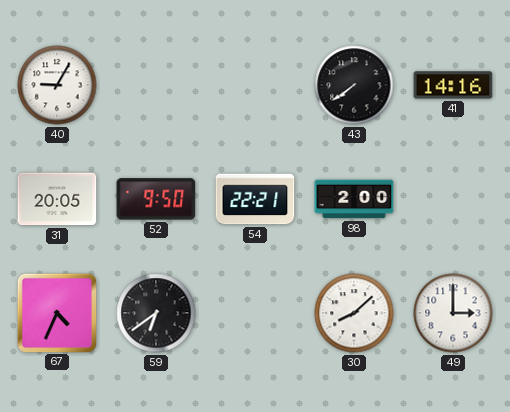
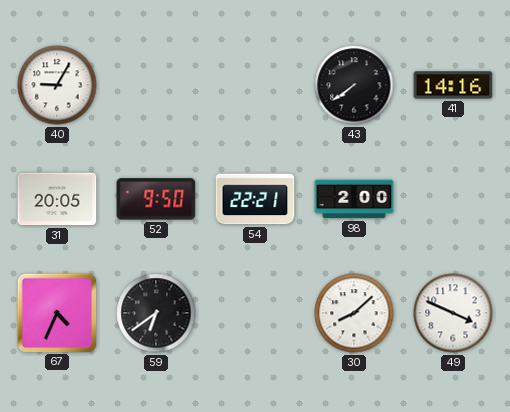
49: 3:00 -> 3:49
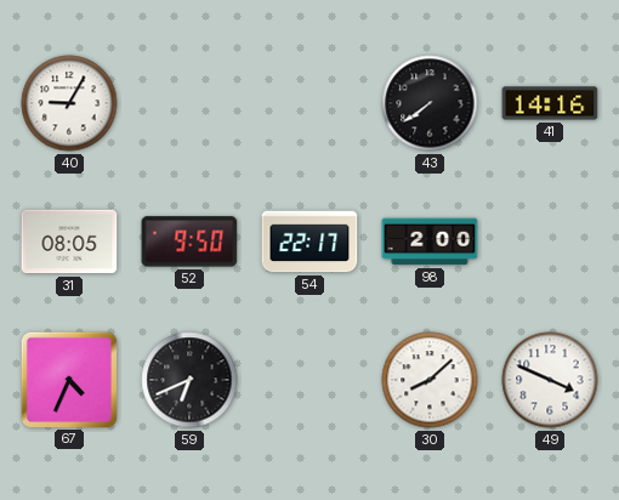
31: 20:05 -> 08:05
54: 22:21 -> 22:17
59: 6:39 -> 6:41
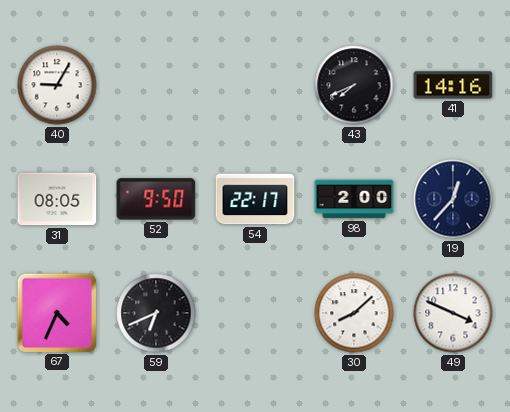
43: 7:39 -> 7:41
19: none -> 12:37
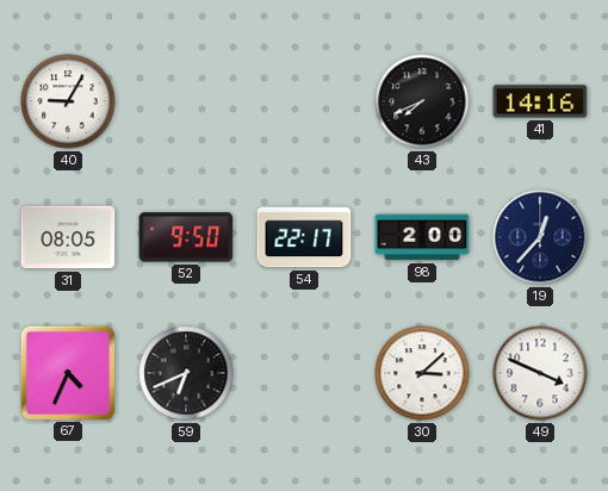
30: 8:08 -> 3:08
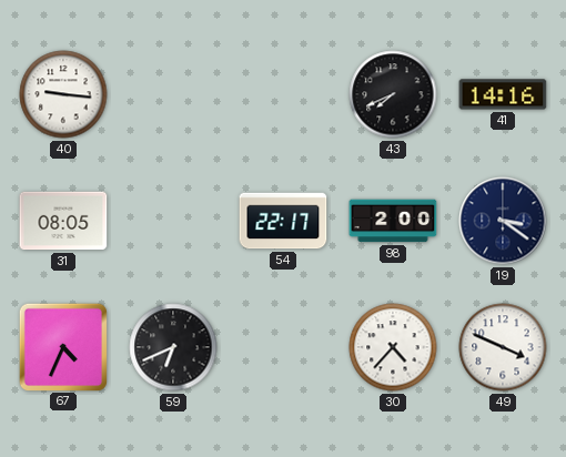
40: 9:05 -> 9:16
52: 9:50 -> none
19: 12:37 -> 3:21
30: 3:08 -> 4:37
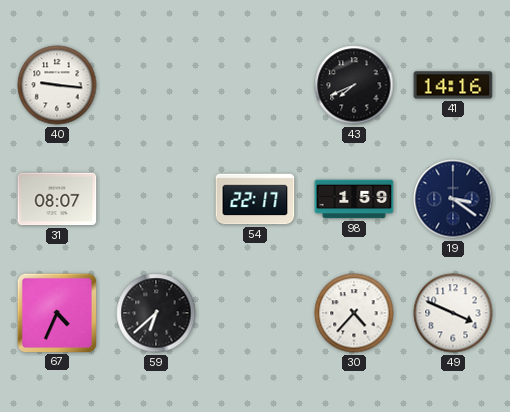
31: 08:05 -> 08:07
98: 2:00 -> 1:59
59: 6:41 -> 6:38
